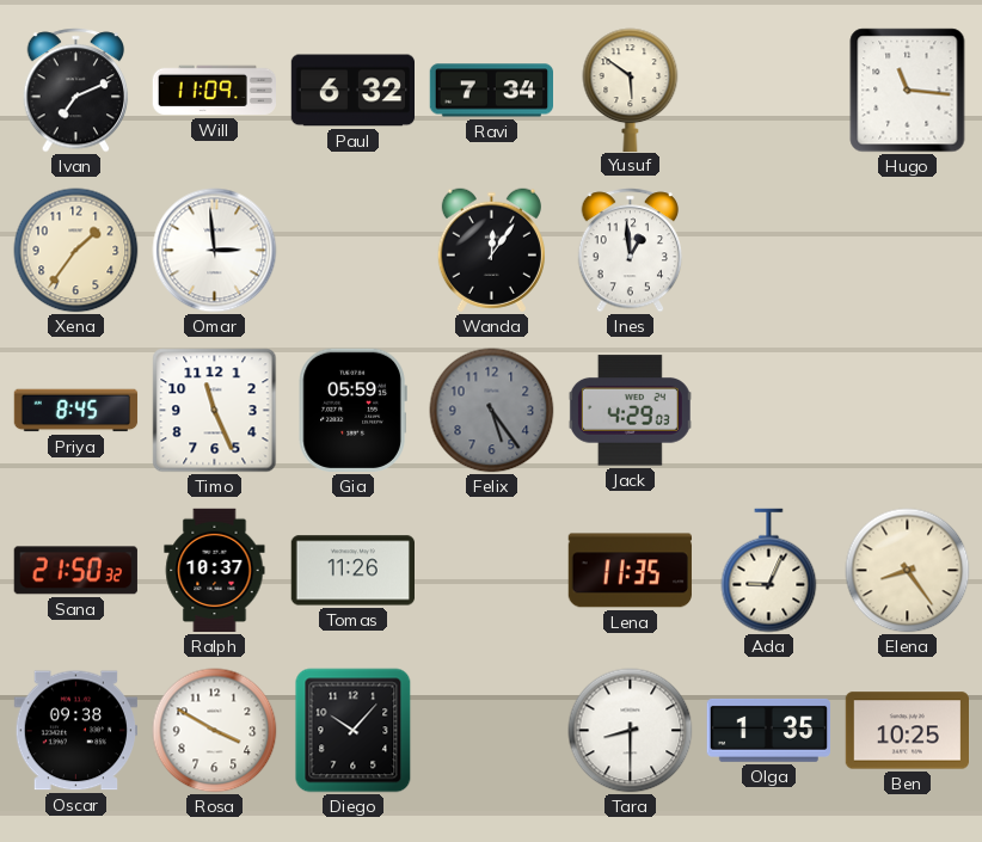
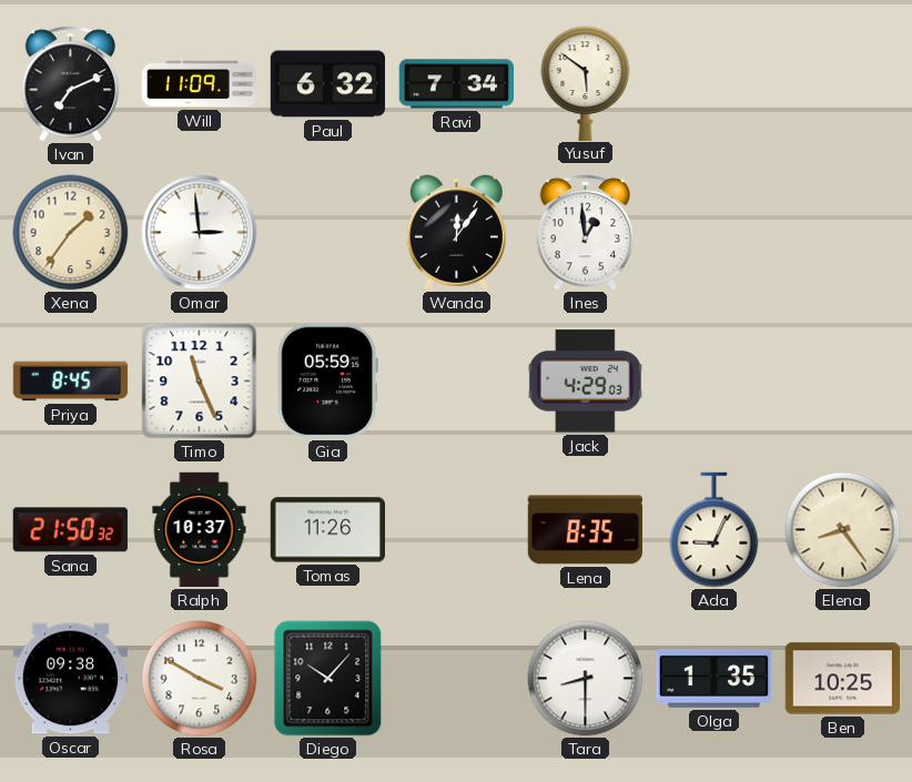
Hugo: 11:16 -> none
Felix: 5:24 -> none
Lena: 11:35 -> 8:35
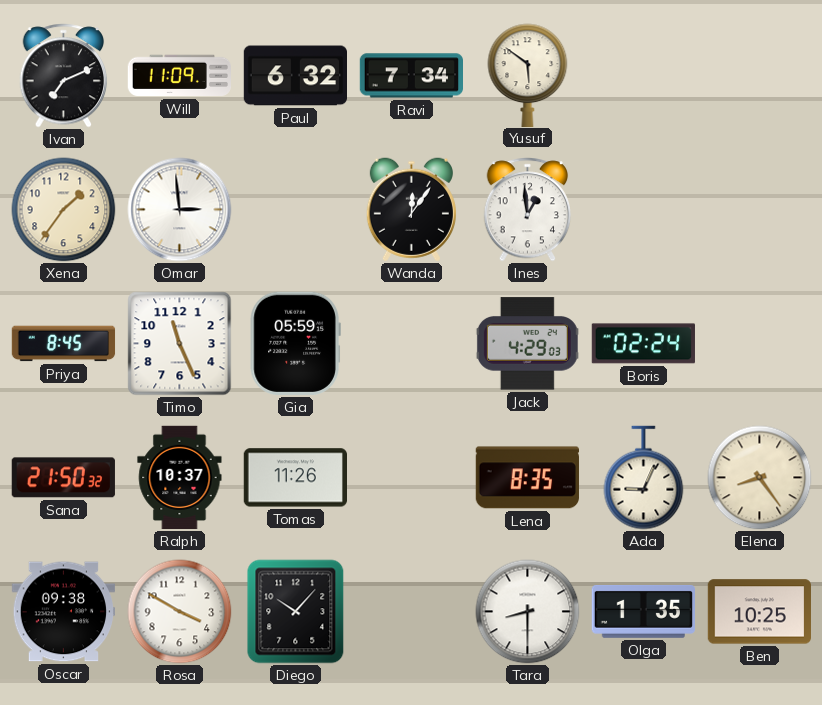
Boris: none -> 02:24
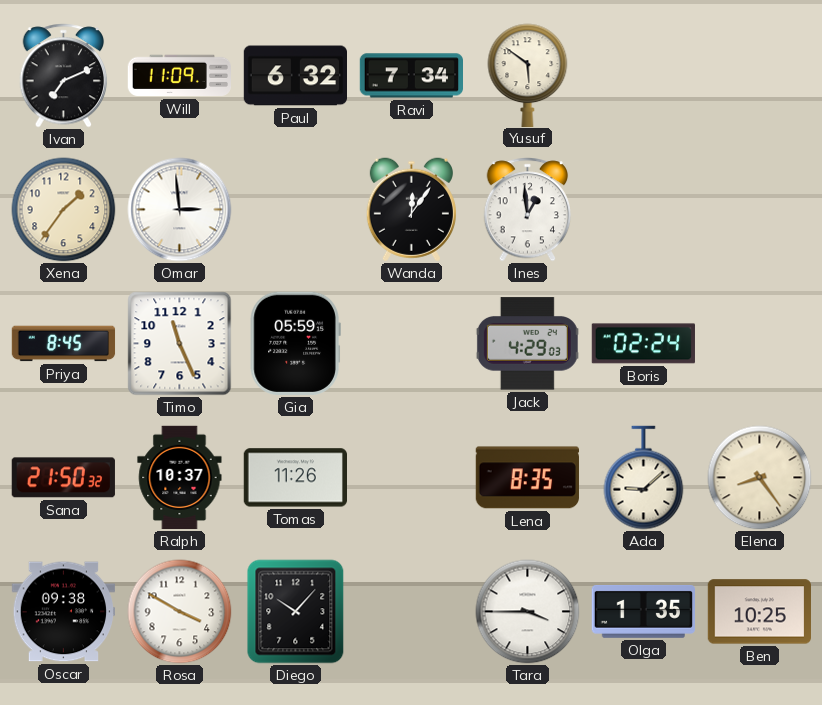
Ada: 9:04 -> 9:08
Tara: 8:30 -> 3:45
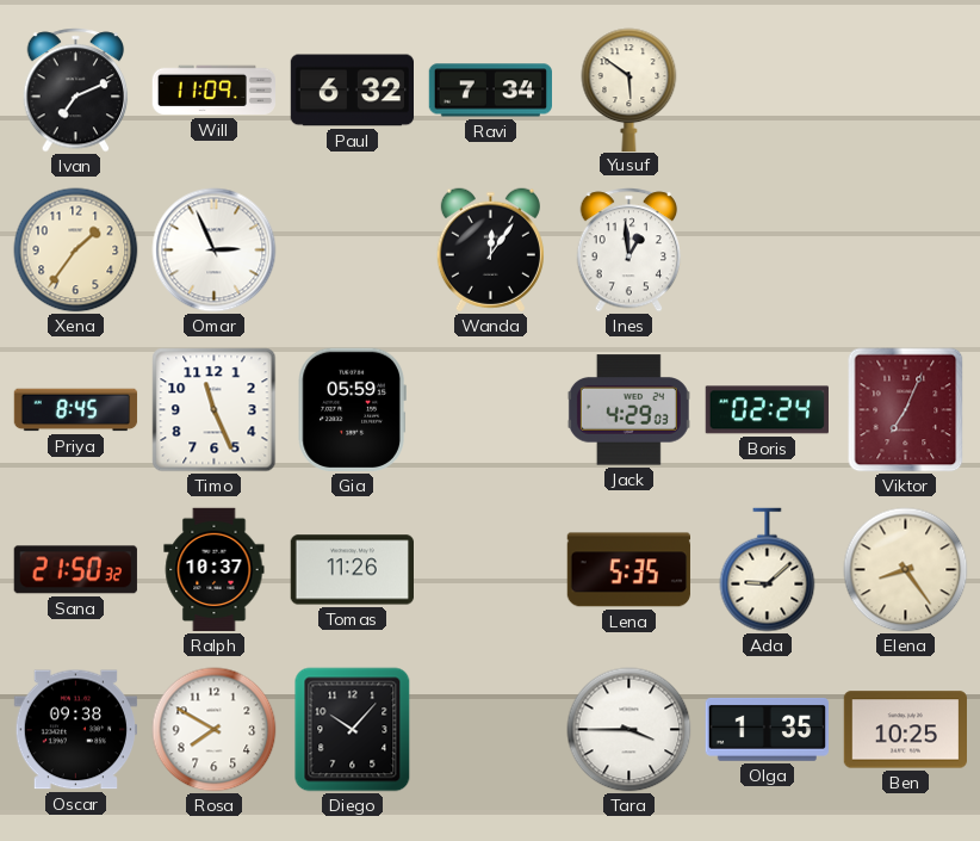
Omar: 2:59 -> 2:56
Viktor: none -> 7:04
Lena: 8:35 -> 5:35
Rosa: 3:50 -> 7:50
